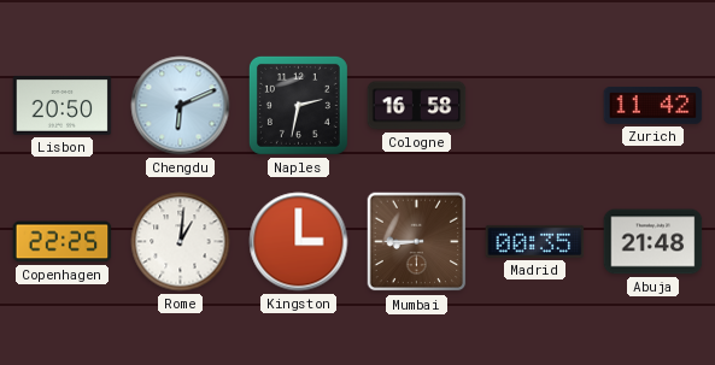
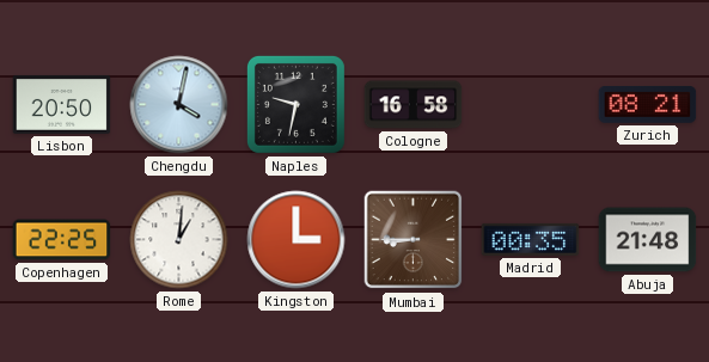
Chengdu: 6:11 -> 4:02
Naples: 2:32 -> 9:32
Zurich: 11:42 -> 08:21
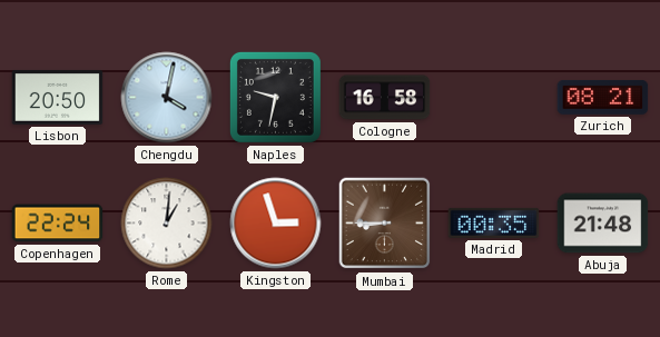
Copenhagen: 22:25 -> 22:24
Kingston: 3:00 -> 2:57
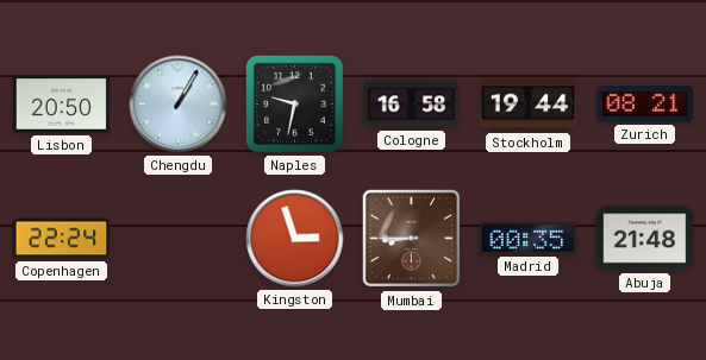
Chengdu: 4:02 -> 1:05
Stockholm: none -> 19:44
Rome: 1:01 -> none
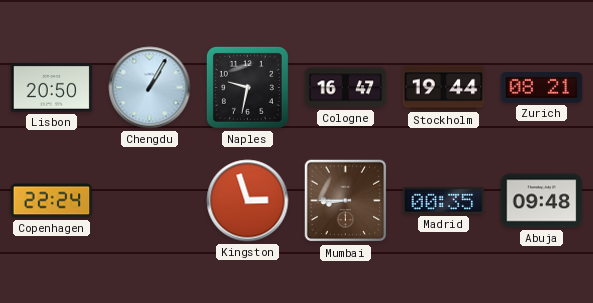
Cologne: 16:58 -> 16:47
Abuja: 21:48 -> 09:48
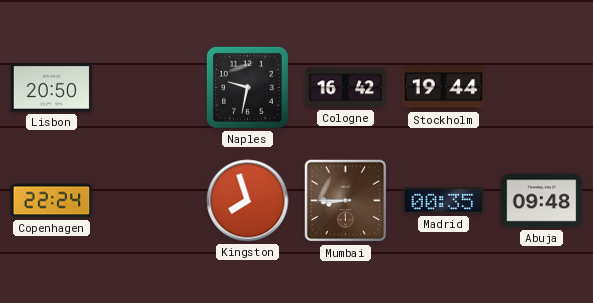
Chengdu: 1:05 -> none
Cologne: 16:47 -> 16:42
Zurich: 08:21 -> none
Kingston: 2:57 -> 7:57
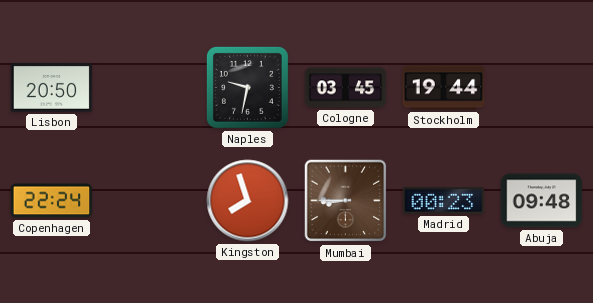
Cologne: 16:42 -> 03:45
Madrid: 00:35 -> 00:23
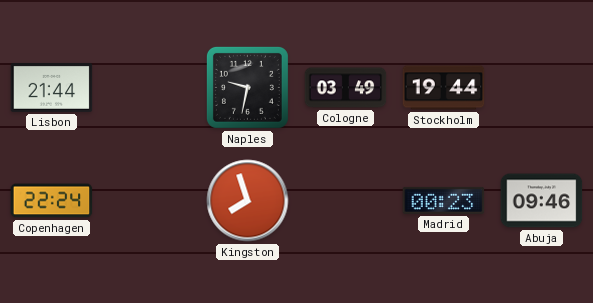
Lisbon: 20:50 -> 21:44
Cologne: 03:45 -> 03:49
Mumbai: 8:45 -> none
Abuja: 09:48 -> 09:46
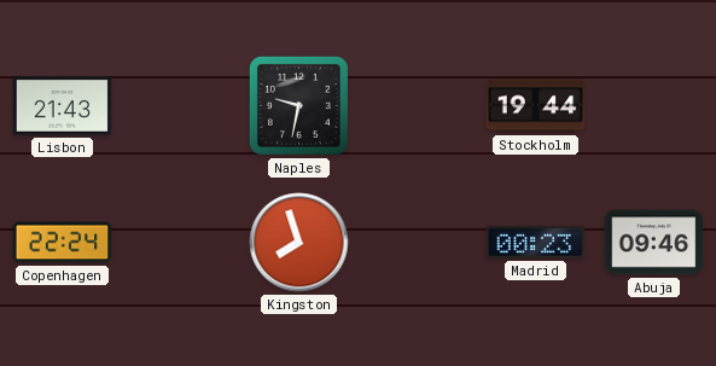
Lisbon: 21:44 -> 21:43
Cologne: 03:49 -> none
